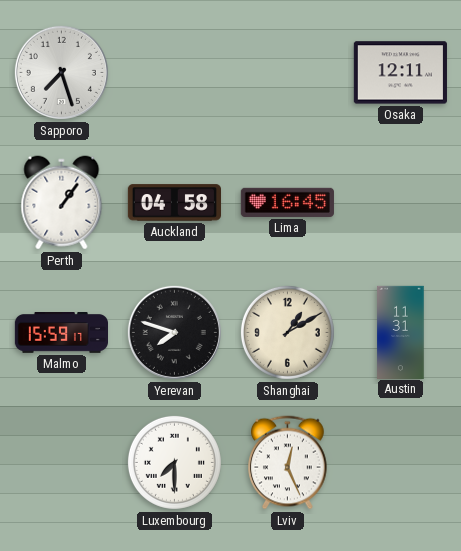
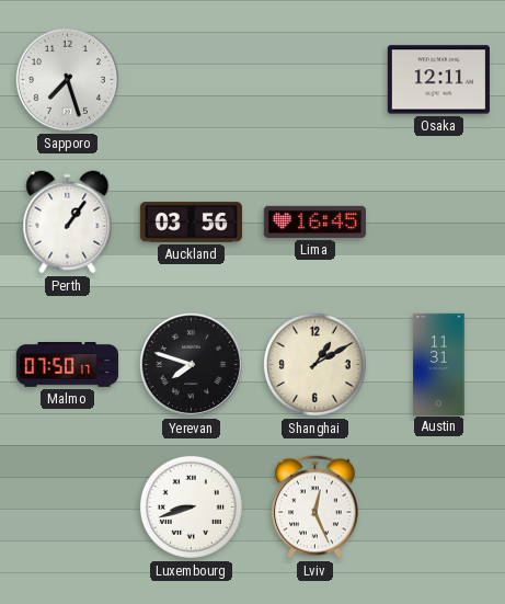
Auckland: 04:58 -> 03:56
Malmo: 15:59 -> 07:50
Luxembourg: 7:30 -> 8:42
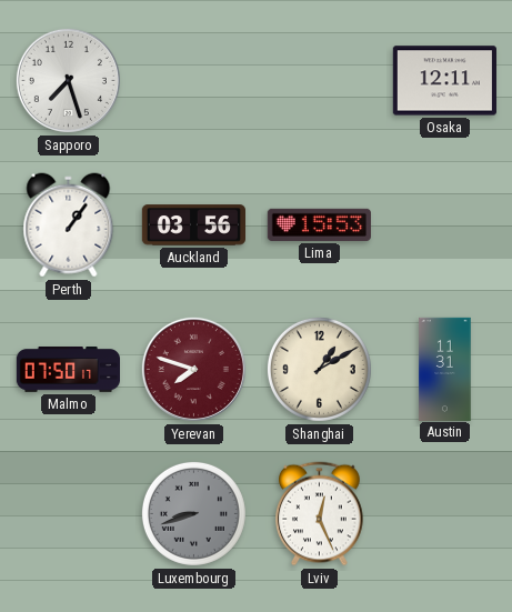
Lima: 16:45 -> 15:53
Yerevan dial: black -> burgundy
Luxembourg dial: white -> grey
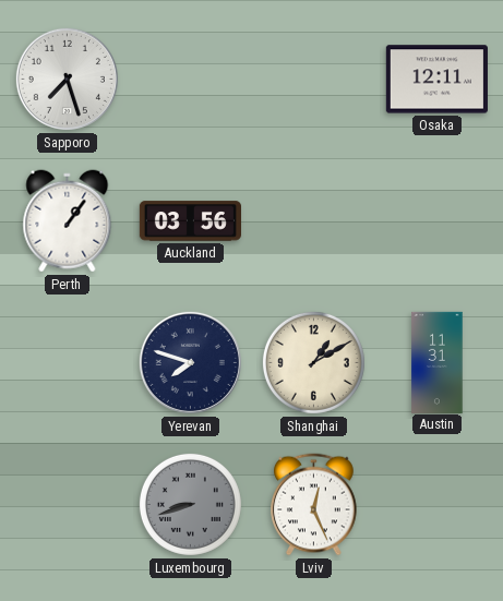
Lima: 15:53 -> none
Malmo: 07:50 -> none
Yerevan dial: burgundy -> navy
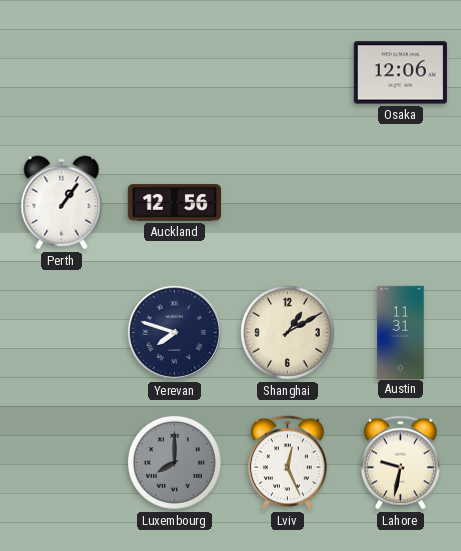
Sapporo: 7:27 -> none
Osaka: 12:11 -> 12:06
Auckland: 03:56 -> 12:56
Luxembourg: 8:42 -> 8:00
Lahore: none -> 9:32
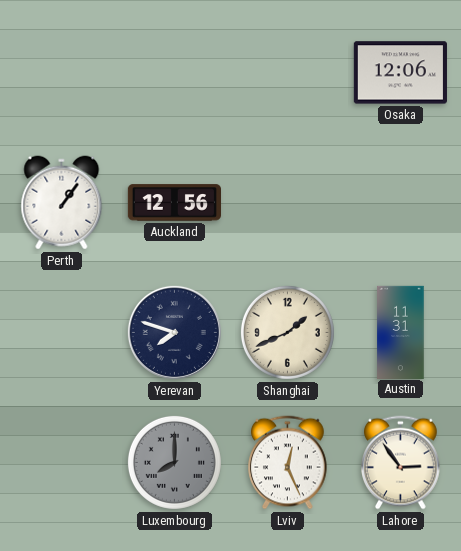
Shanghai: 1:10 -> 1:41
Lahore: 9:32 -> 2:54
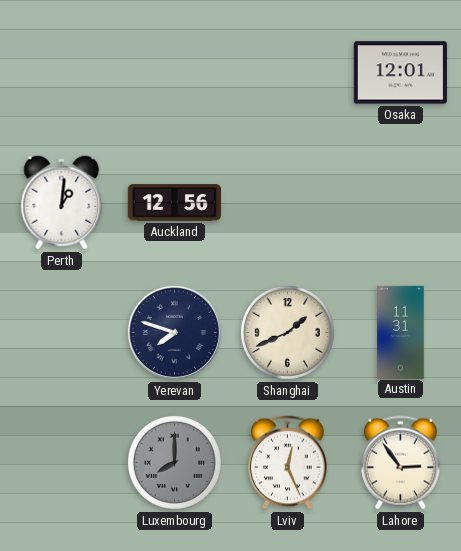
Osaka: 12:06 -> 12:01
Perth: 1:06 -> 1:01
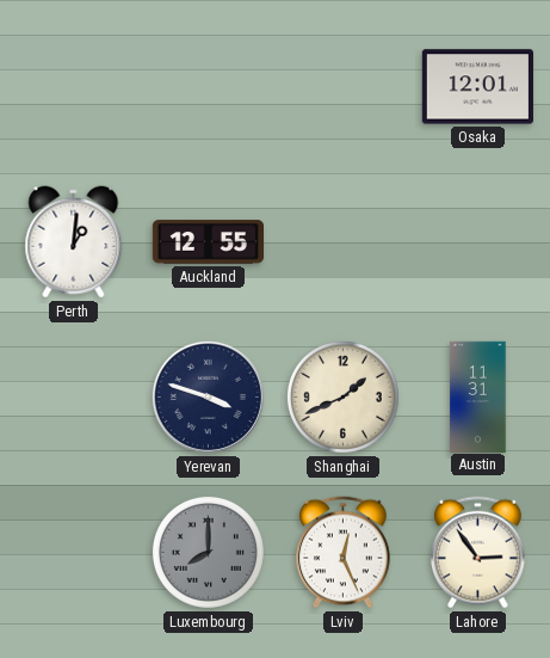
Auckland: 12:56 -> 12:55
Yerevan: 7:48 -> 3:48
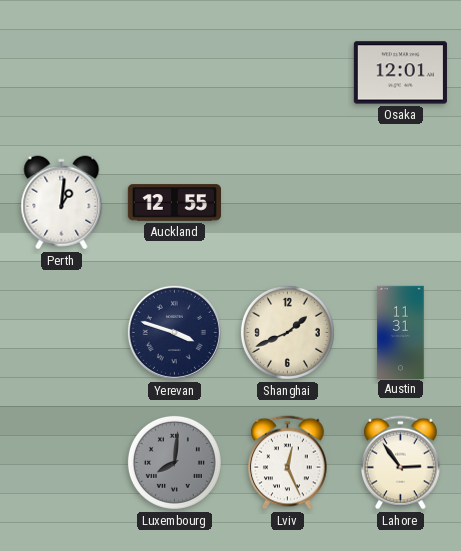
Luxembourg: 8:00 -> 8:01
